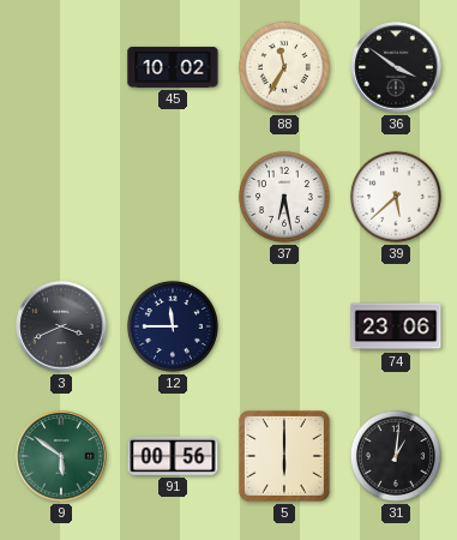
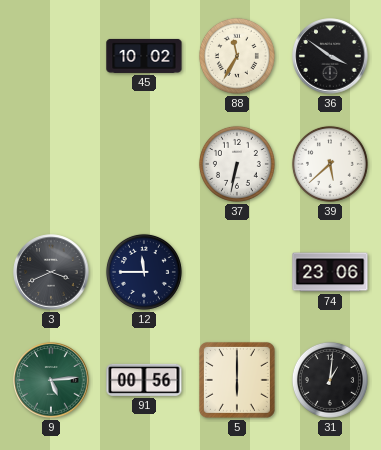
37: 6:28 -> 6:32
9: 5:51 -> 5:14
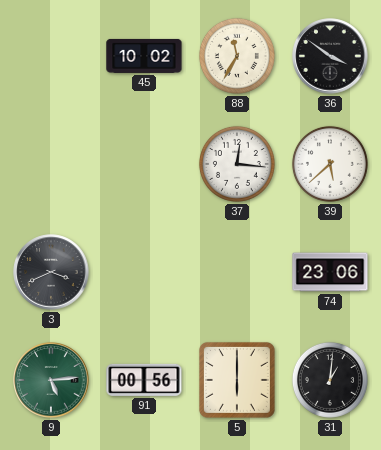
37: 6:32 -> 12:16
12: 11:45 -> none
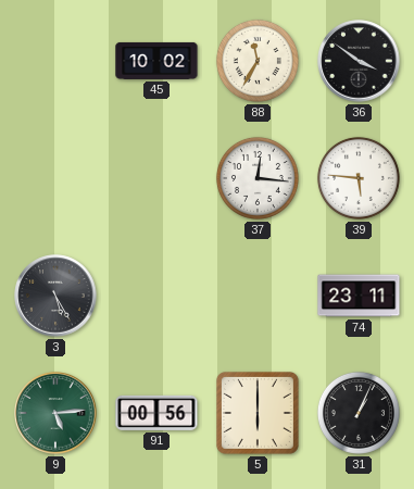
39: 5:38 -> 5:46
3: 3:41 -> 5:25
74: 23:06 -> 23:11
31: 1:01 -> 1:04
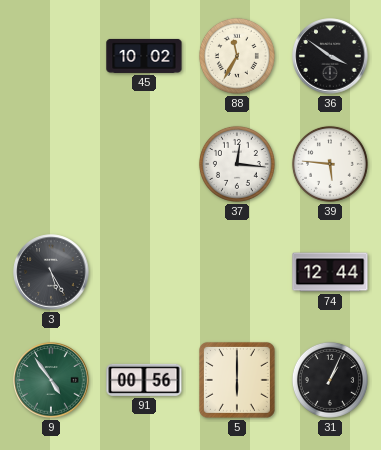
74: 23:11 -> 12:44
9: 5:14 -> 4:54
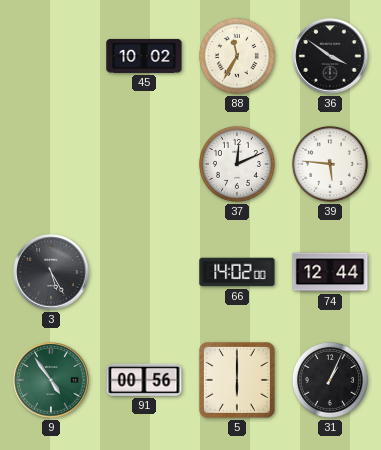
37: 12:16 -> 12:11
66: none -> 14:02
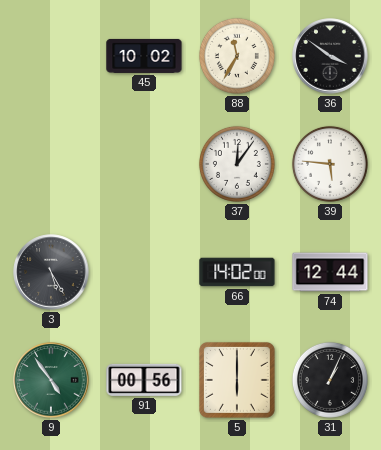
37: 12:11 -> 12:06
